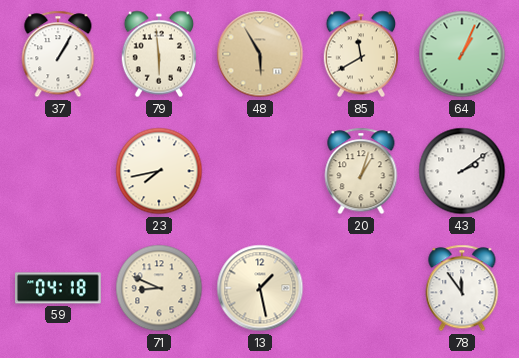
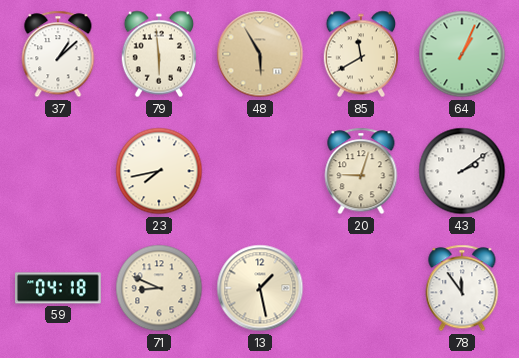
37: 1:05 -> 1:08
20: 1:03 -> 9:03
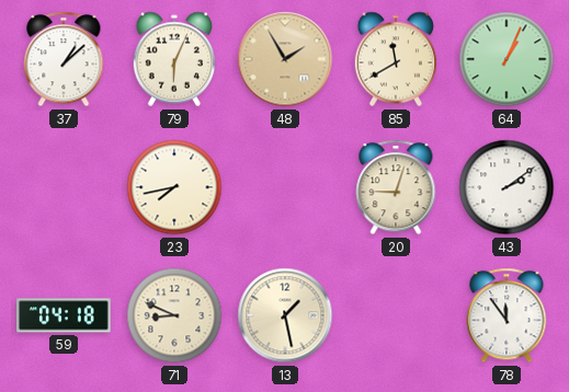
79: 5:59 -> 6:04
48: 5:55 -> 1:55
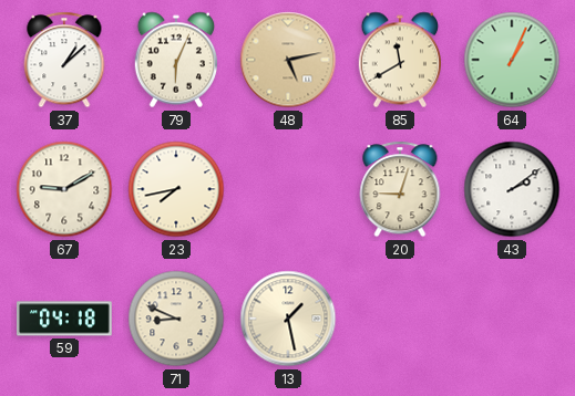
48: 1:55 -> 5:13
67: none -> 9:10
78: 11:54 -> none
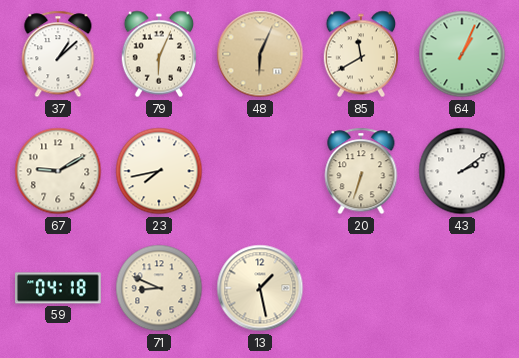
48: 5:13 -> 6:04
20: 9:03 -> 6:33
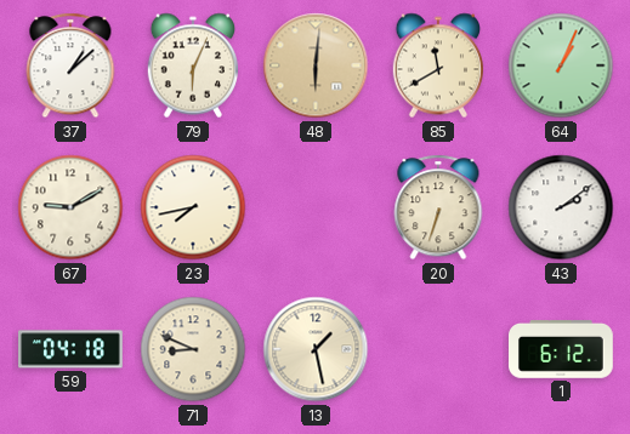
48: 6:04 -> 6:01
1: none -> 6:12
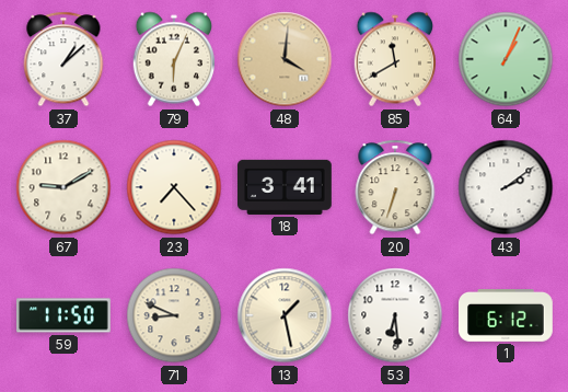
48: 6:01 -> 4:01
23: 7:43 -> 7:23
18: none -> 3:41
59: 04:18 -> 11:50
53: none -> 6:29
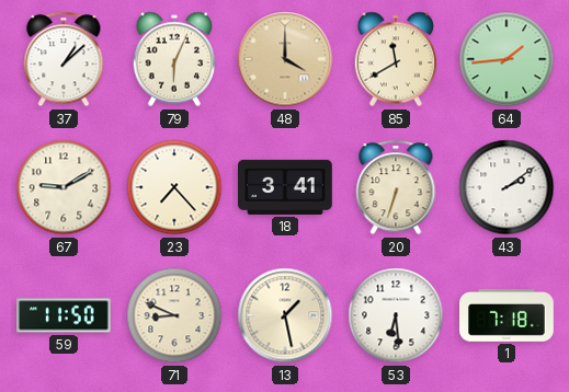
48: 4:01 -> 4:00
64: 1:04 -> 1:44
1: 6:12 -> 7:18
